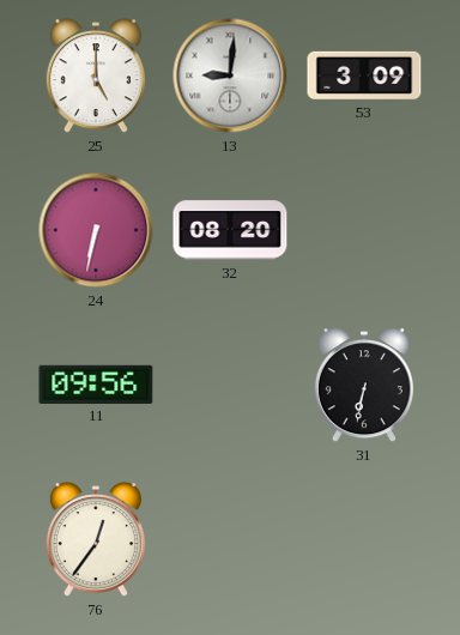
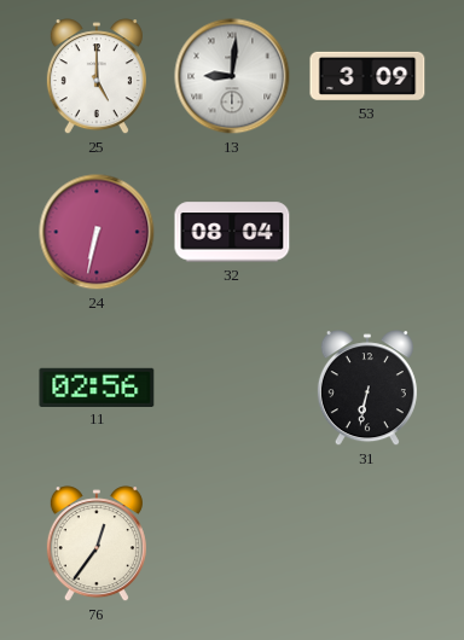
32: 08:20 -> 08:04
11: 09:56 -> 02:56
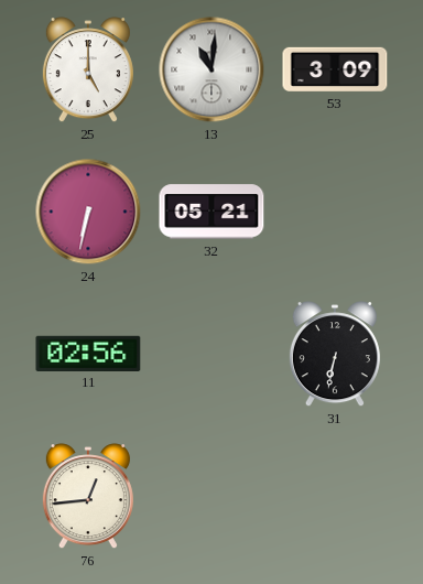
13: 9:01 -> 11:01
32: 08:04 -> 05:21
76: 12:36 -> 12:44
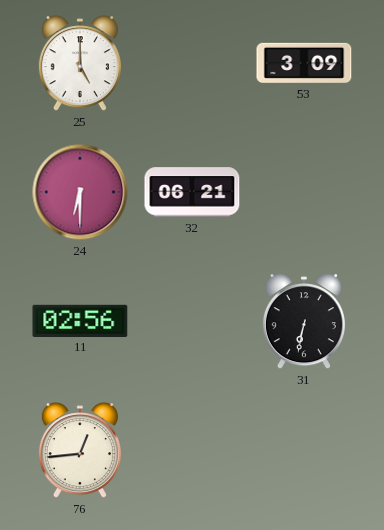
13: 11:01 -> none
24: 6:32 -> 6:30
32: 05:21 -> 06:21
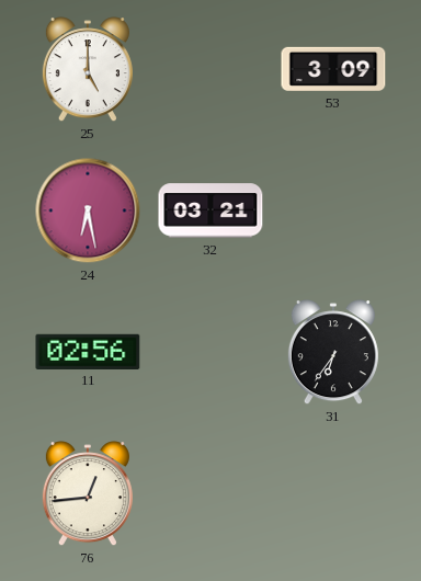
24: 6:30 -> 6:28
32: 06:21 -> 03:21
31: 6:32 -> 6:36
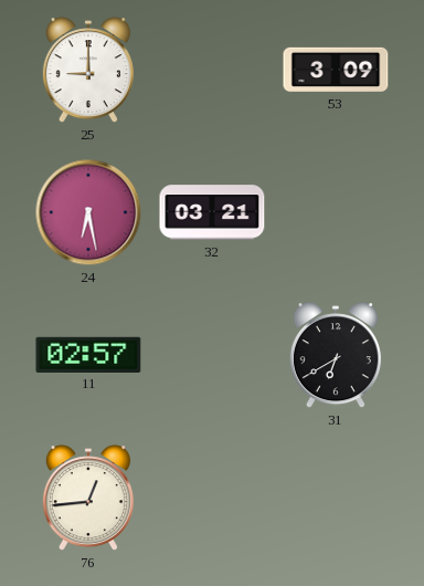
25: 5:00 -> 9:00
11: 02:56 -> 02:57
31: 6:36 -> 6:40
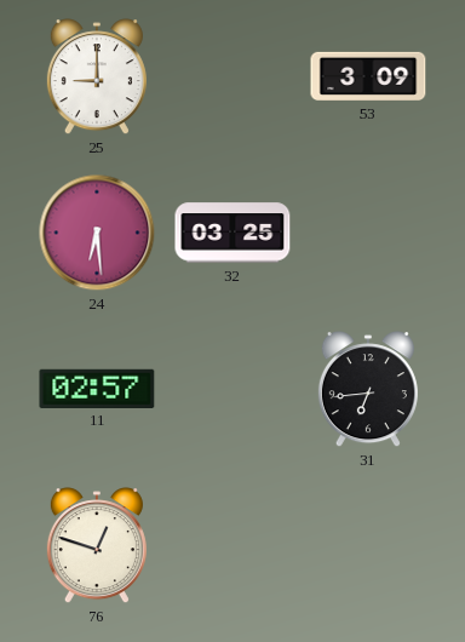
24: 6:28 -> 6:29
32: 03:21 -> 03:25
31: 6:40 -> 6:44
76: 12:44 -> 12:48
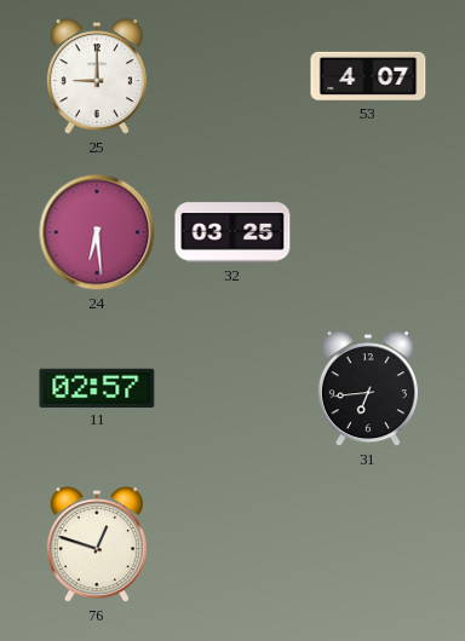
53: 3:09 -> 4:07
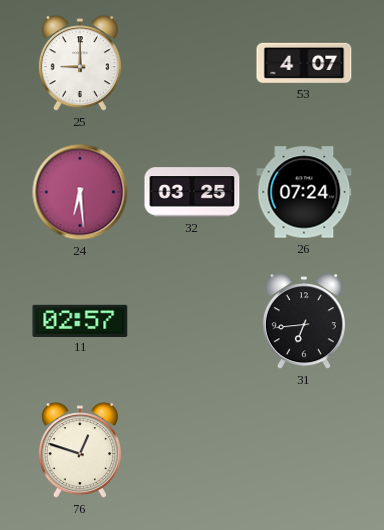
26: none -> 07:24
